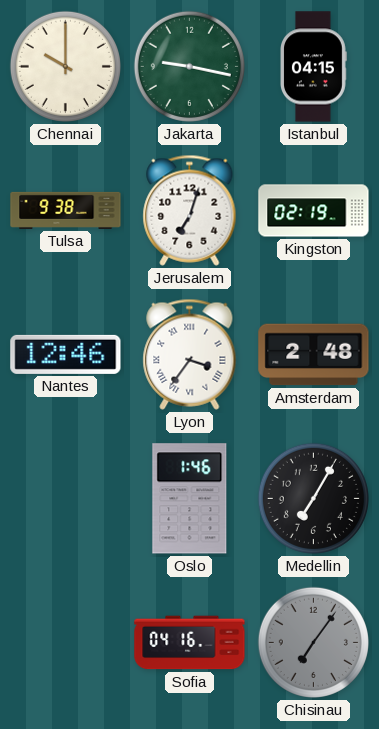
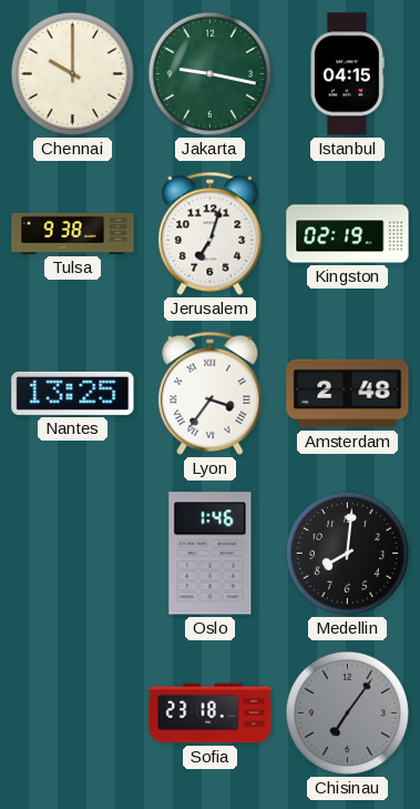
Nantes: 12:46 -> 13:25
Medellin: 7:05 -> 8:01
Sofia: 04:16 -> 23:18
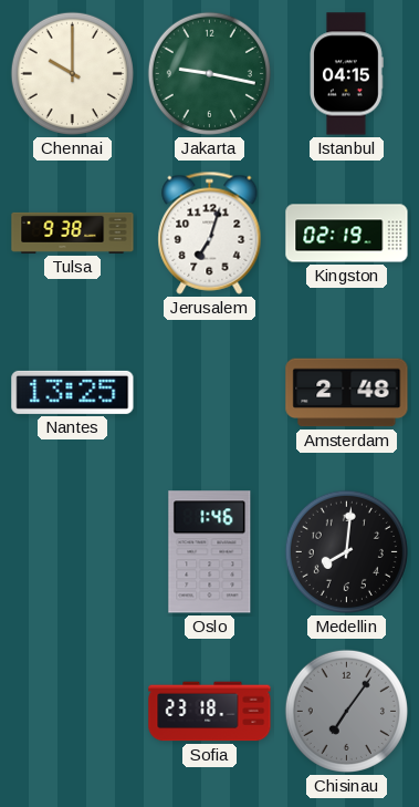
Lyon: 3:36 -> none
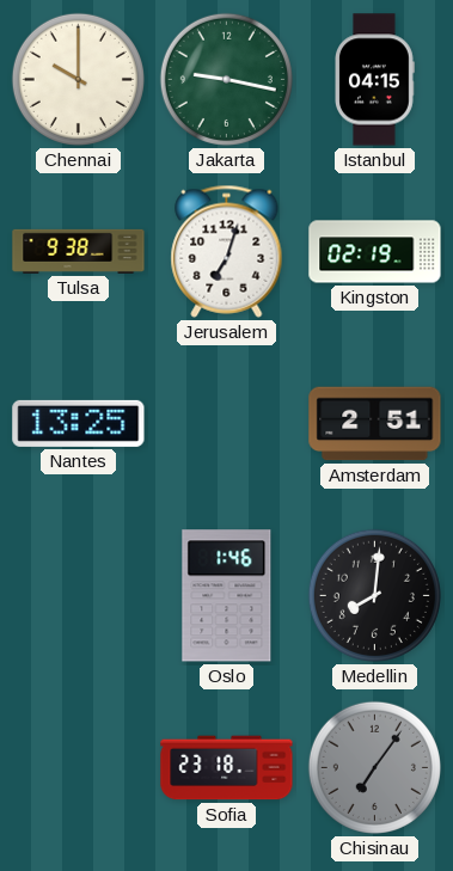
Amsterdam: 2:48 -> 2:51
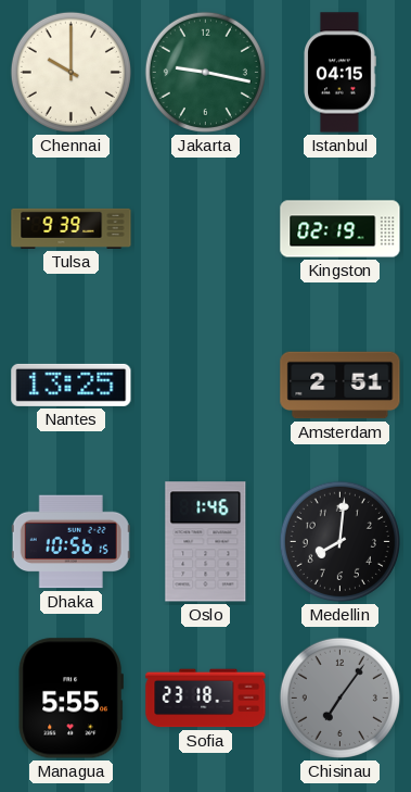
Tulsa: 9:38 -> 9:39
Jerusalem: 7:03 -> none
Dhaka: none -> 10:56
Managua: none -> 5:55
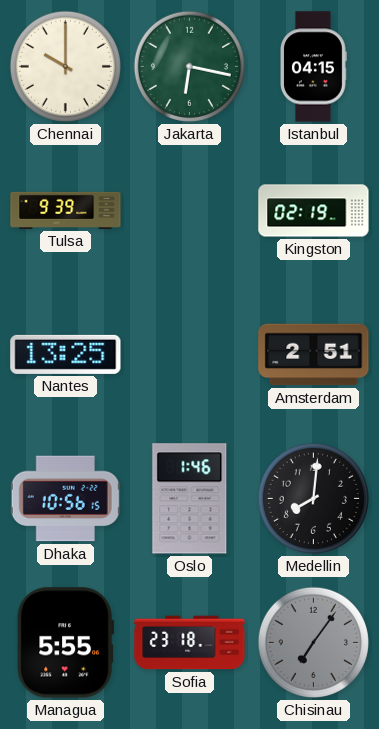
Jakarta: 9:17 -> 6:17
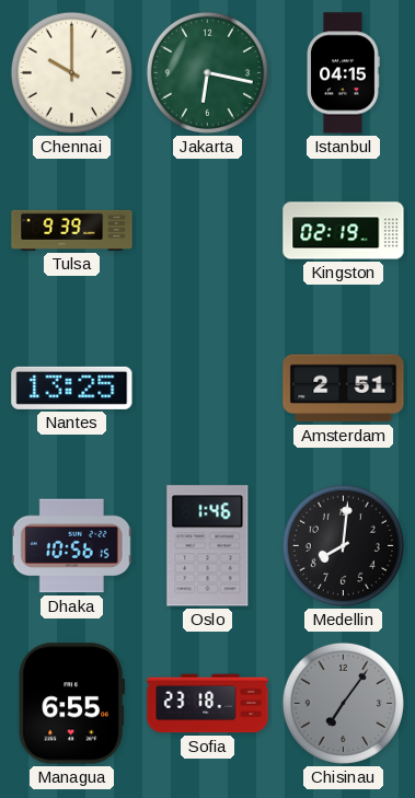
Managua: 5:55 -> 6:55
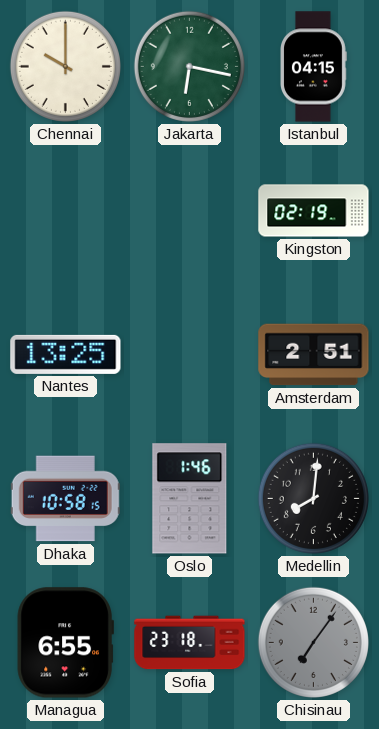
Tulsa: 9:39 -> none
Dhaka: 10:56 -> 10:58
